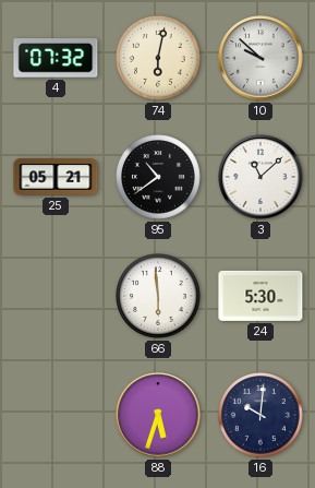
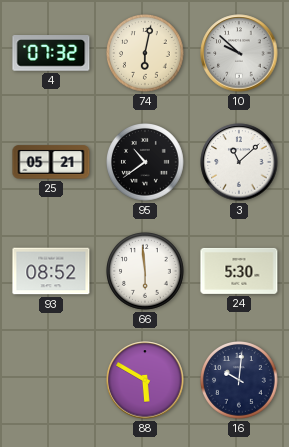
93: none -> 08:52
88: 5:33 -> 5:50
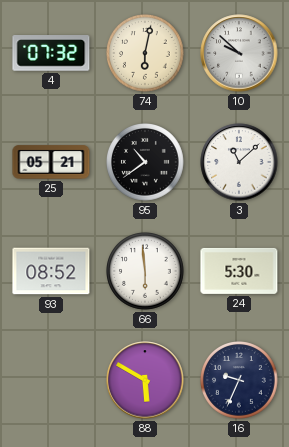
16: 10:01 -> 9:34
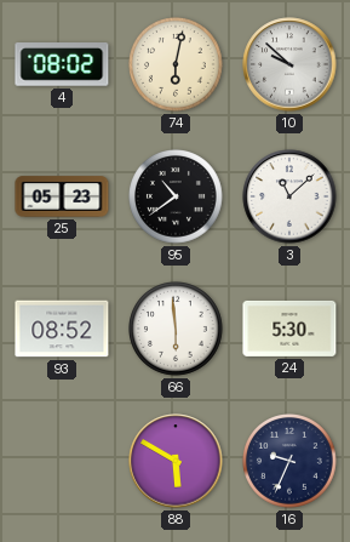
4: 07:32 -> 08:02
25: 05:21 -> 05:23
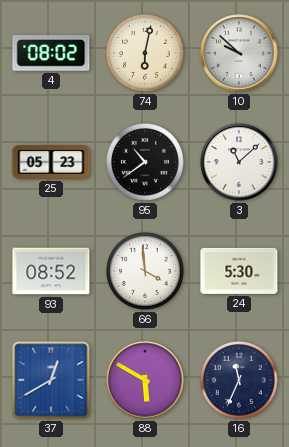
66: 5:59 -> 3:59
37: none -> 12:40
16: 9:34 -> 11:34
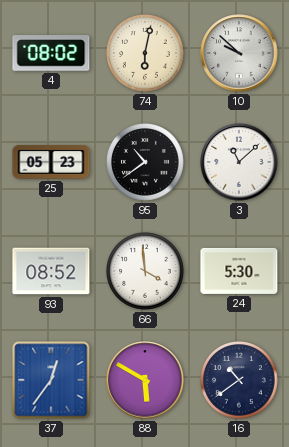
37: 12:40 -> 12:36
16: 11:34 -> 10:39
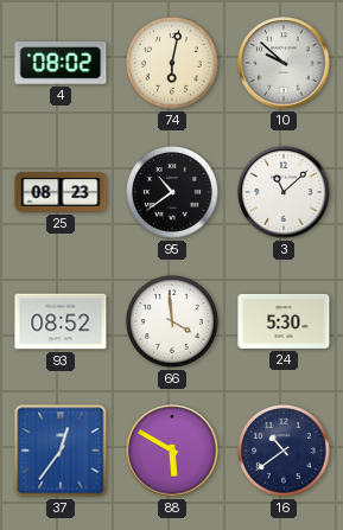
25: 05:23 -> 08:23
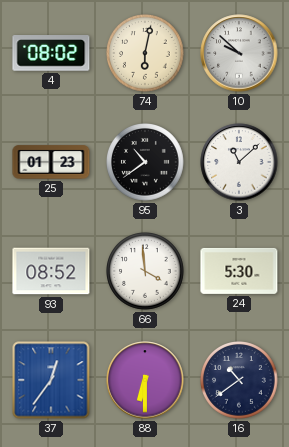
25: 08:23 -> 01:23
88: 5:50 -> 6:30
